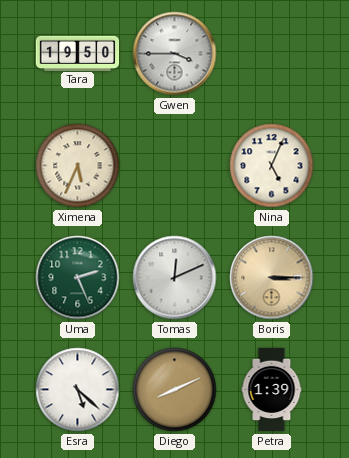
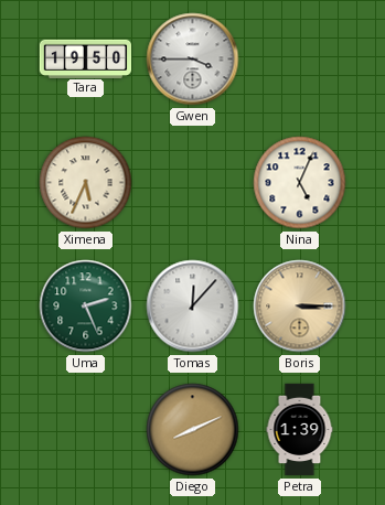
Tomas: 12:11 -> 12:07
Esra: 5:22 -> none
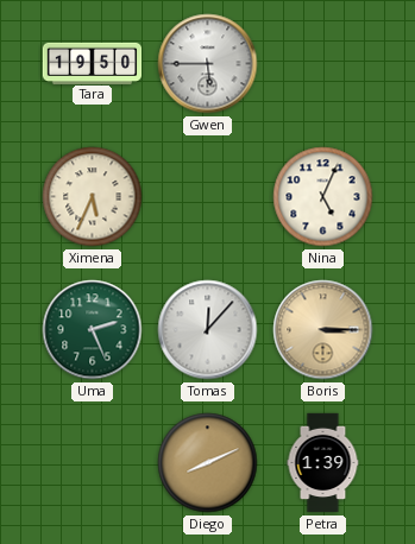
Gwen: 3:45 -> 5:45
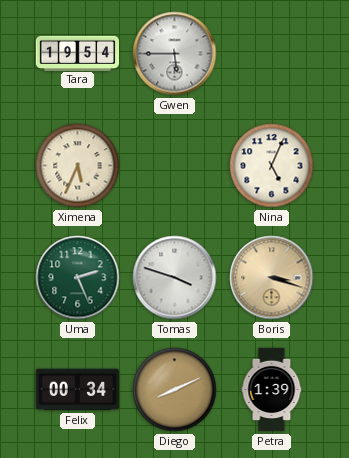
Tara: 19:50 -> 19:54
Tomas: 12:07 -> 3:48
Boris: 3:15 -> 3:18
Felix: none -> 00:34
